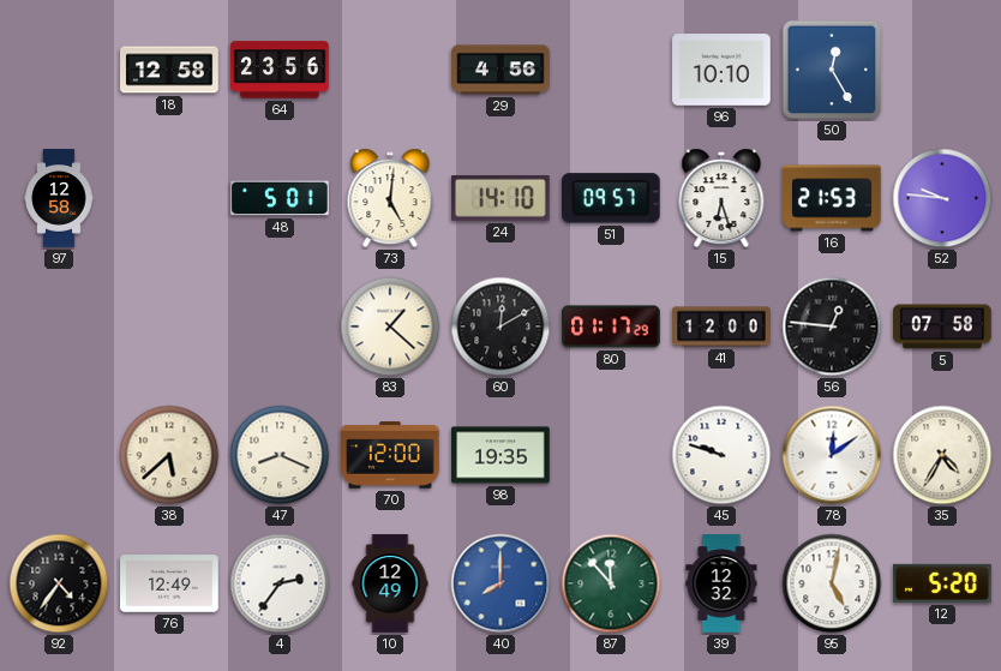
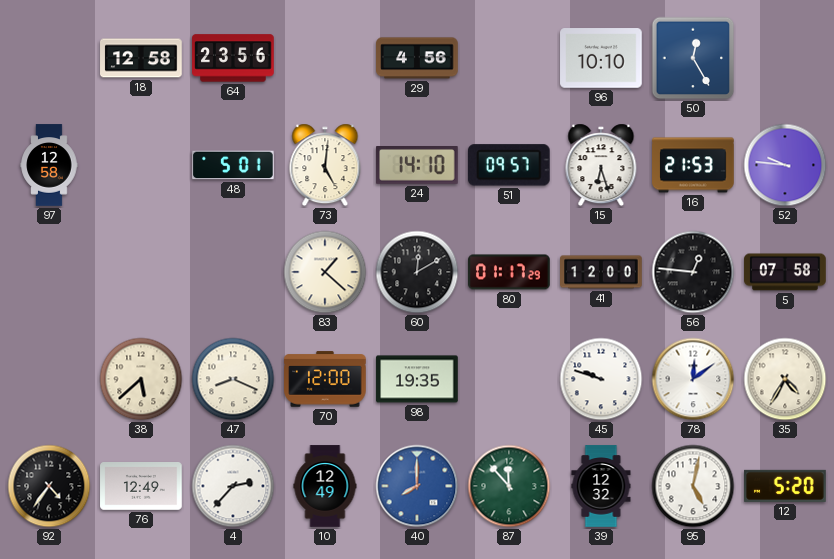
4: 2:36 -> 2:37
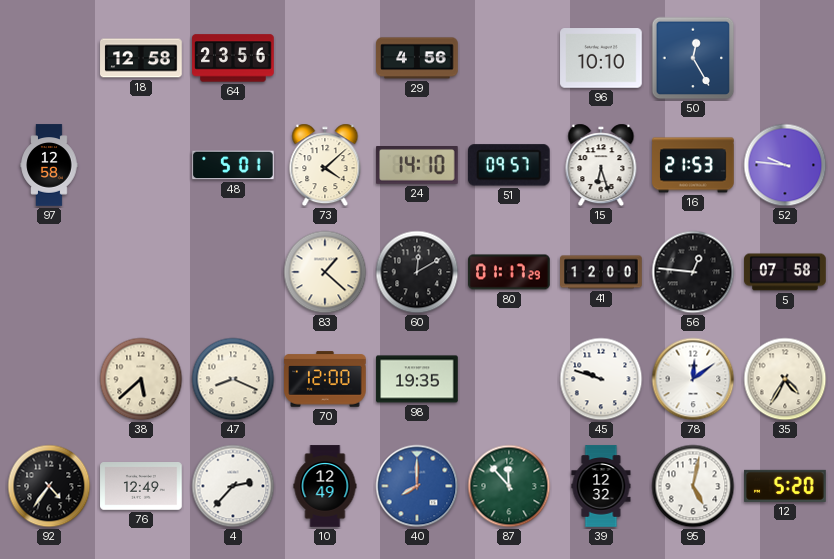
73: 5:01 -> 4:08
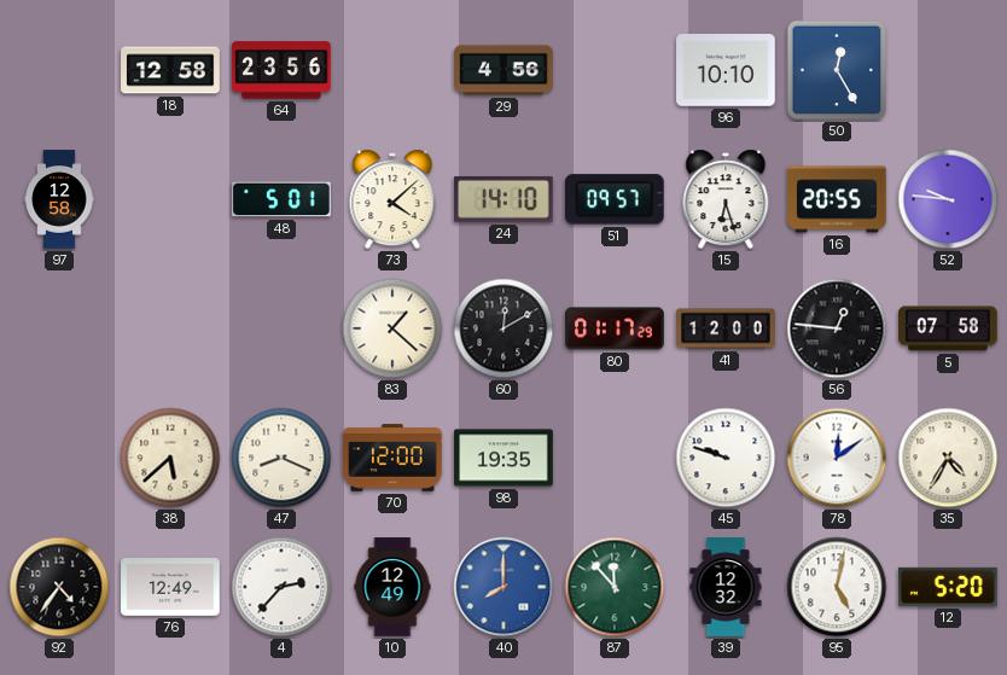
16: 21:53 -> 20:55
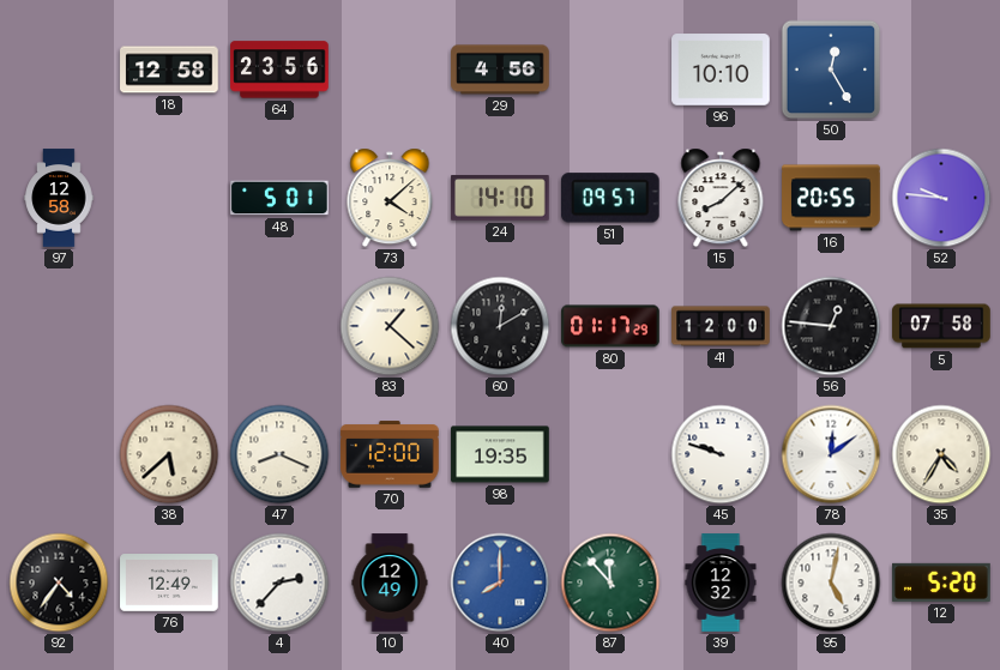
15: 6:27 -> 8:08
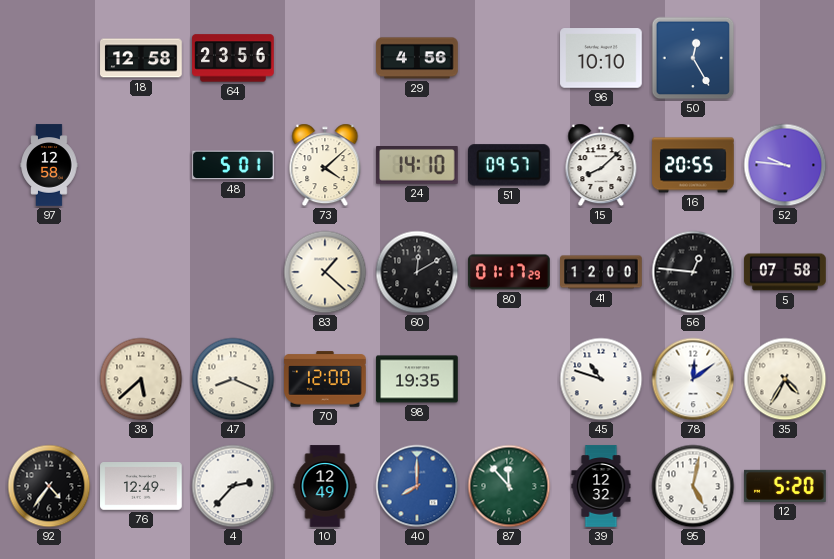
45: 9:48 -> 10:48
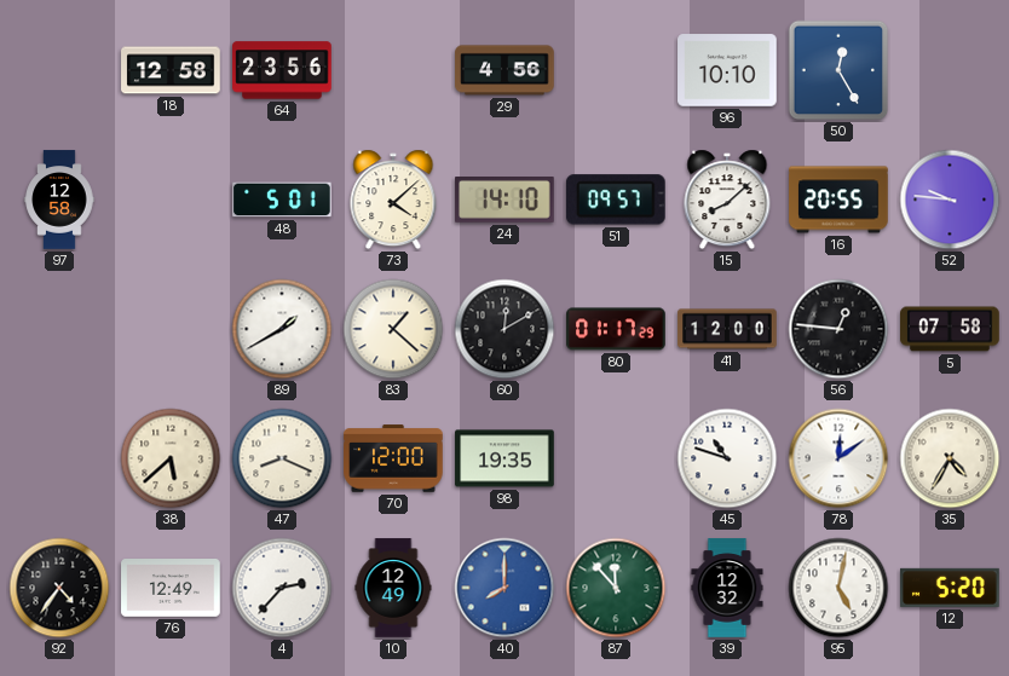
89: none -> 1:40
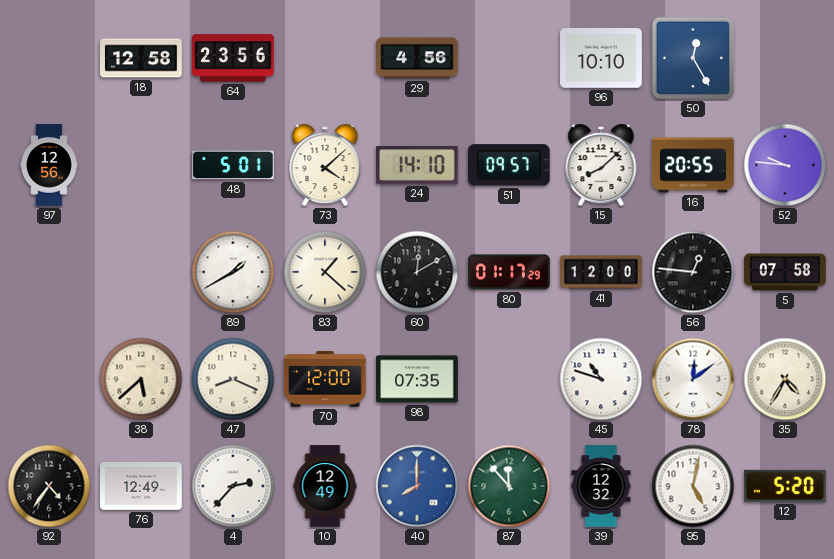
97: 12:58 -> 12:56
98: 19:35 -> 07:35
